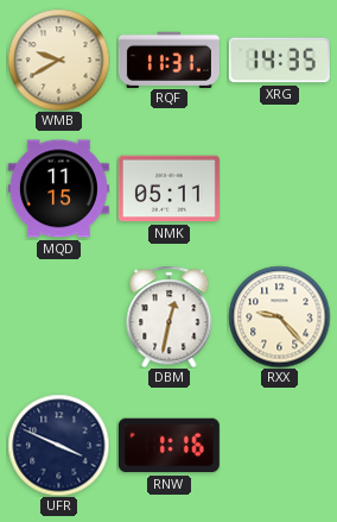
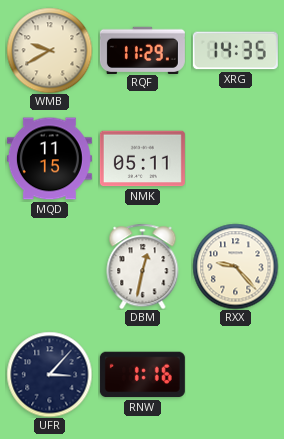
RQF: 11:31 -> 11:29
UFR: 3:49 -> 3:07
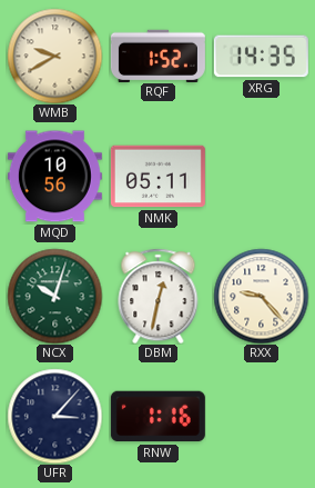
RQF: 11:29 -> 1:52
MQD: 11:15 -> 10:56
NCX: none -> 10:03
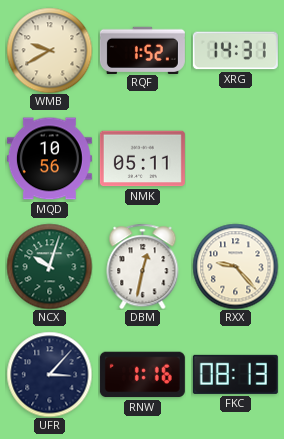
XRG: 14:35 -> 14:31
FKC: none -> 08:13
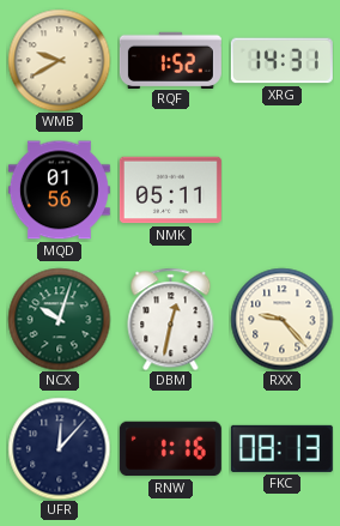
MQD: 10:56 -> 01:56
UFR: 3:07 -> 12:07
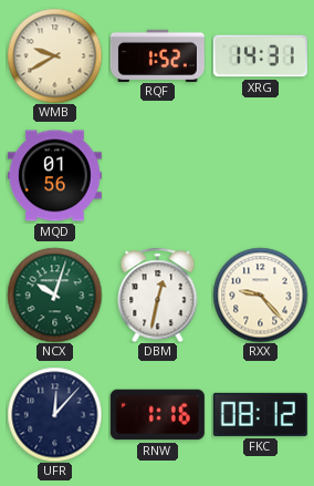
NMK: 05:11 -> none
FKC: 08:13 -> 08:12
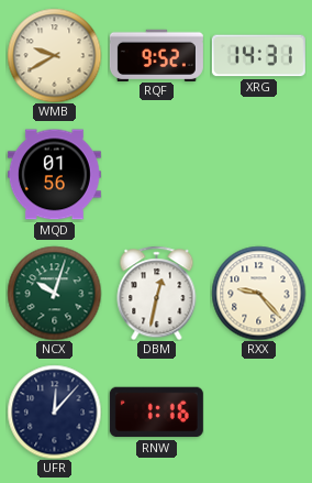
RQF: 1:52 -> 9:52
FKC: 08:12 -> none
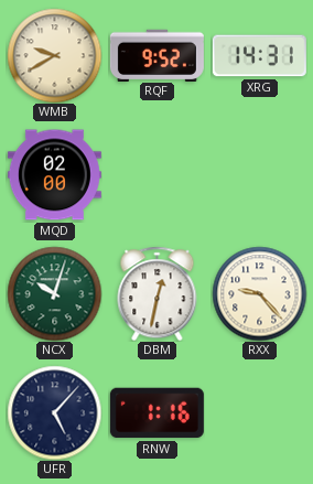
MQD: 01:56 -> 02:00
UFR: 12:07 -> 5:07
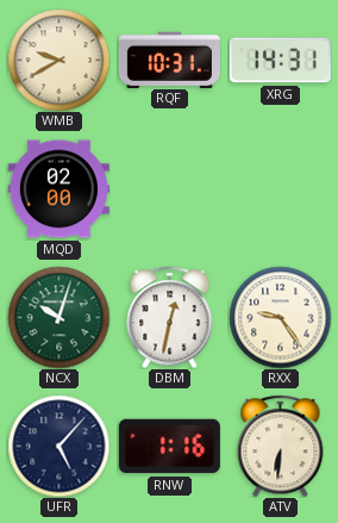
RQF: 9:52 -> 10:31
RXX: 9:23 -> 9:24
ATV: none -> 6:31
